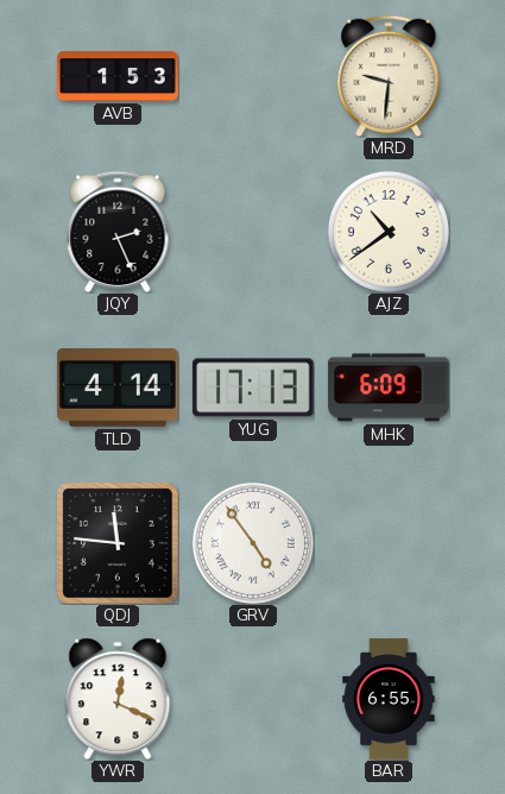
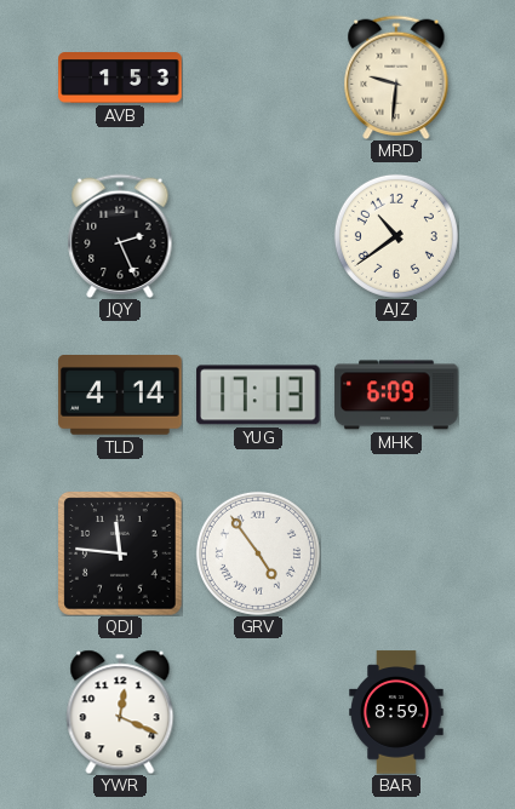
BAR: 6:55 -> 8:59
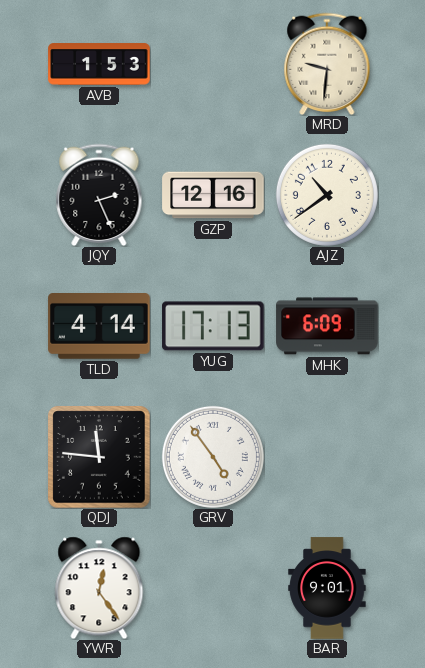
GZP: none -> 12:16
YWR: 12:19 -> 12:24
BAR: 8:59 -> 9:01
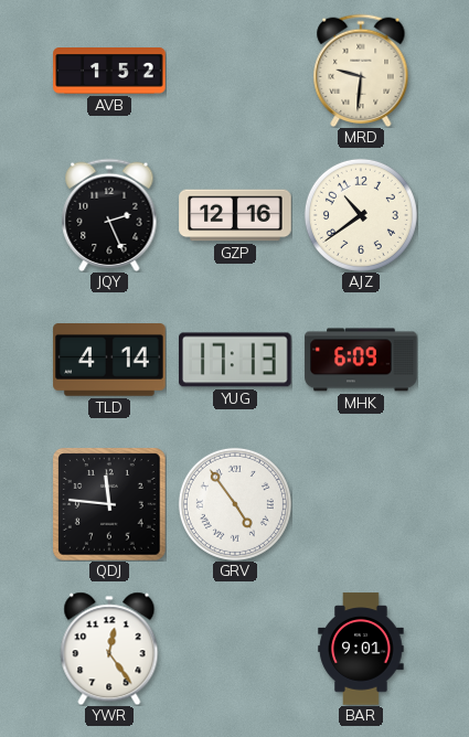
AVB: 1:53 -> 1:52
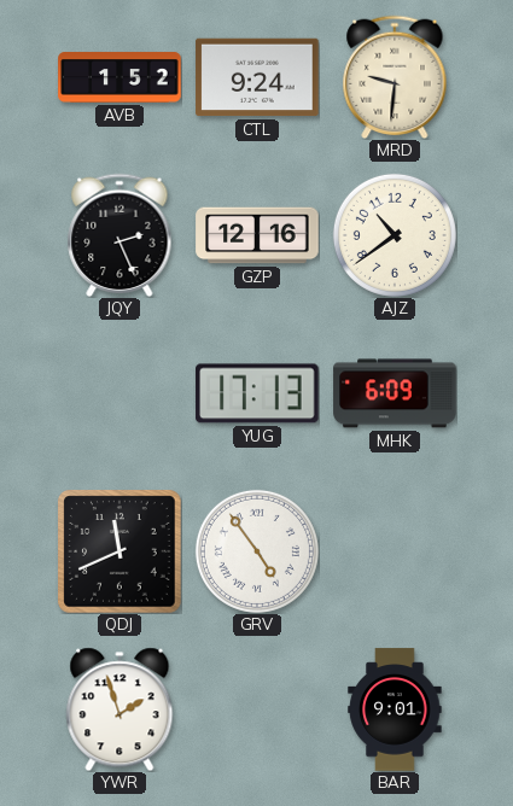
CTL: none -> 9:24
TLD: 4:14 -> none
QDJ: 11:46 -> 11:41
YWR: 12:24 -> 1:57
